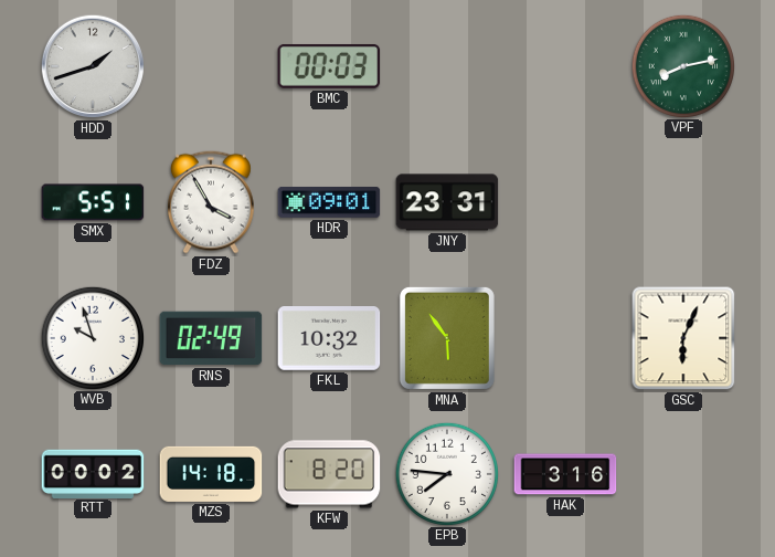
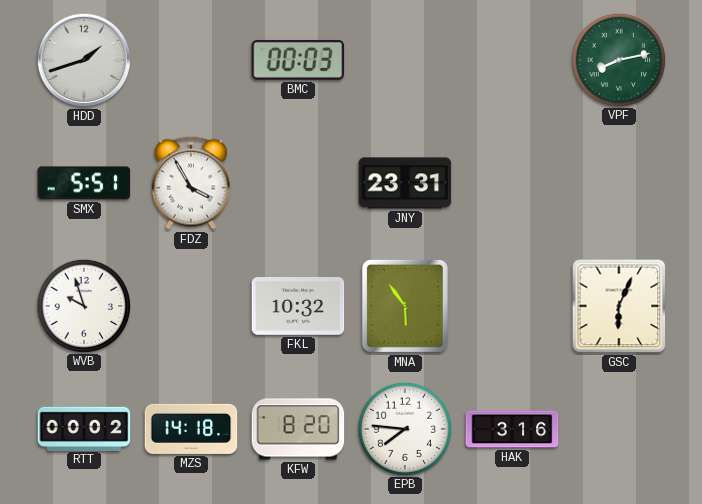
HDR: 09:01 -> none
RNS: 02:49 -> none
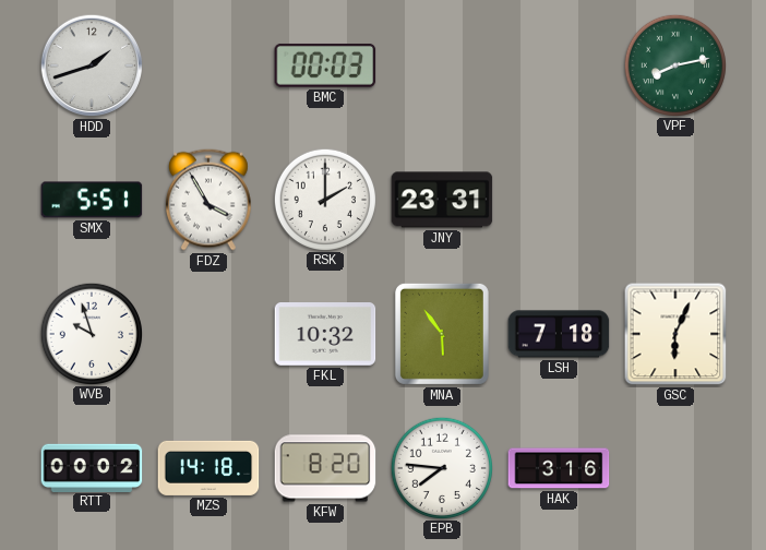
RSK: none -> 2:00
LSH: none -> 7:18
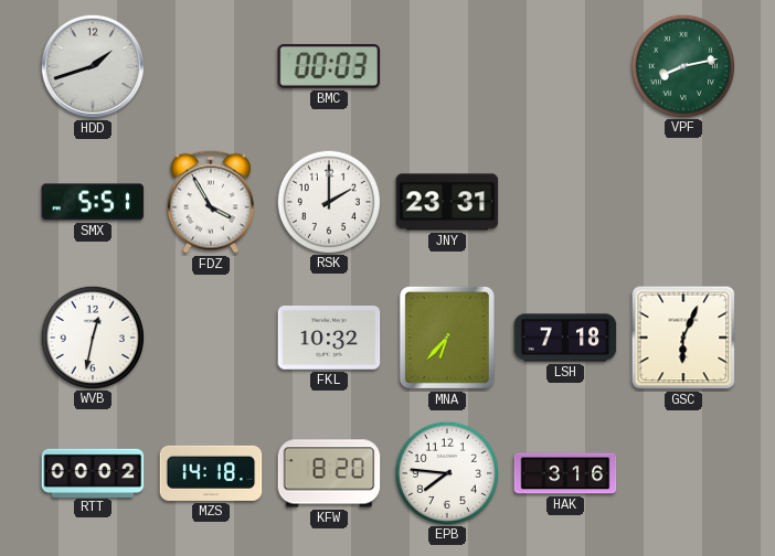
WVB: 9:57 -> 12:32
MNA: 5:54 -> 6:37
